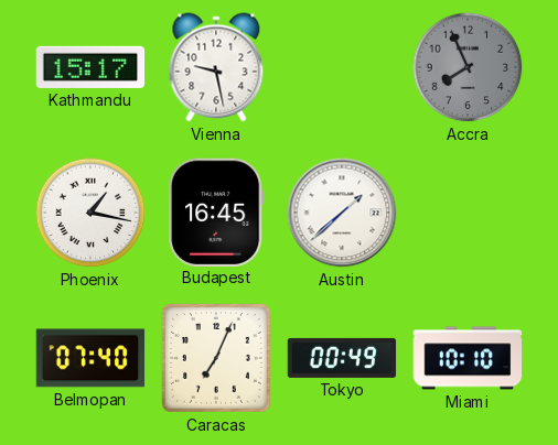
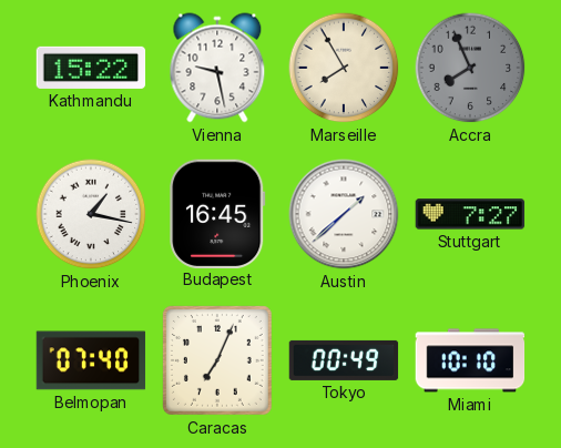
Kathmandu: 15:17 -> 15:22
Marseille: none -> 7:55
Stuttgart: none -> 7:27
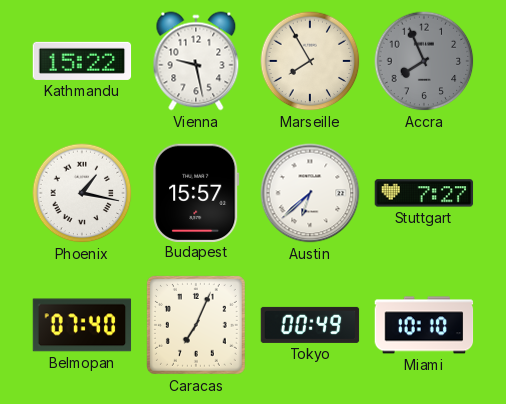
Budapest: 16:45 -> 15:57
Austin: 1:38 -> 6:38
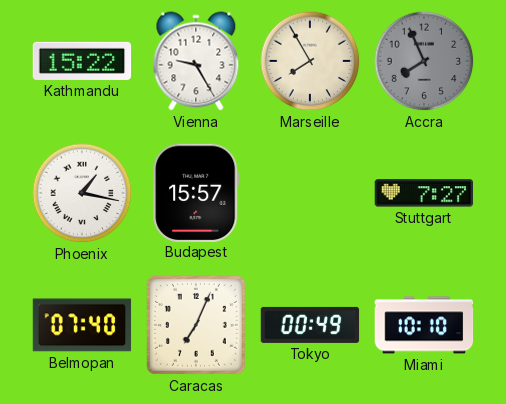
Vienna: 9:28 -> 9:25
Austin: 6:38 -> none
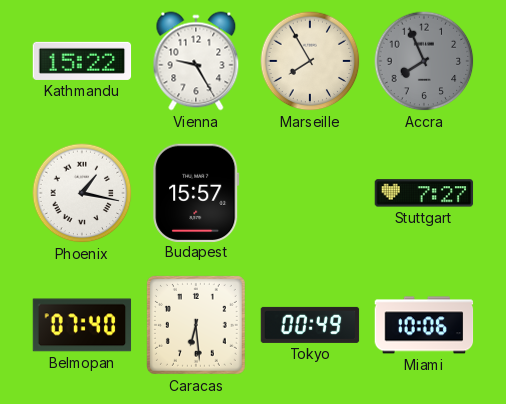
Caracas: 7:04 -> 6:29
Miami: 10:10 -> 10:06
